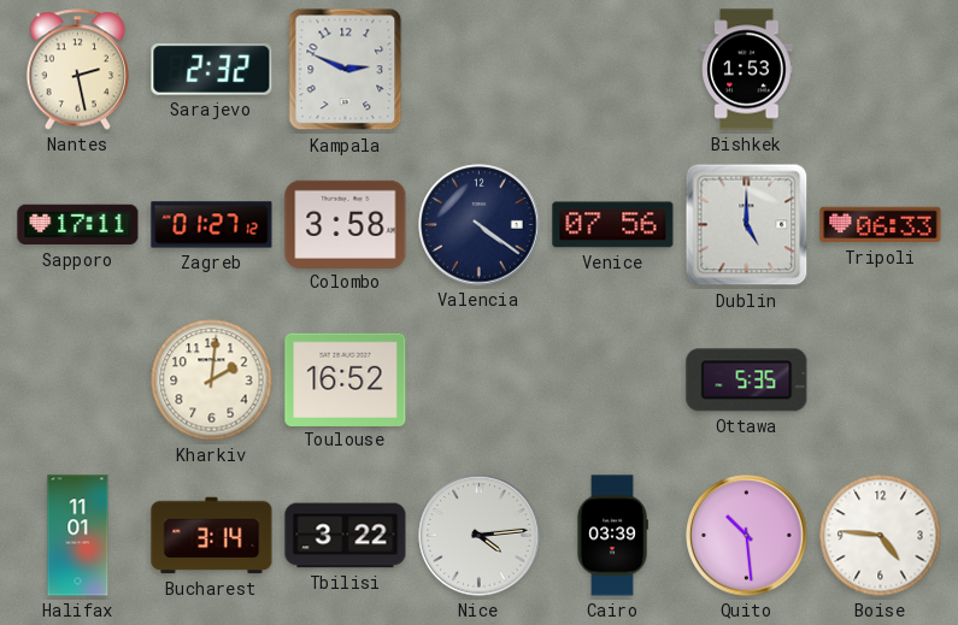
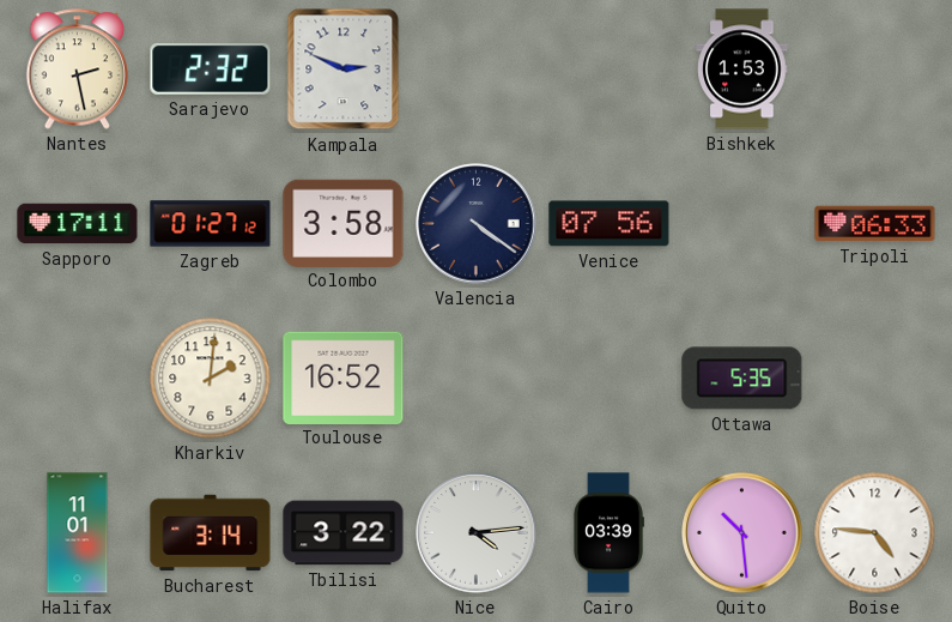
Dublin: 5:00 -> none
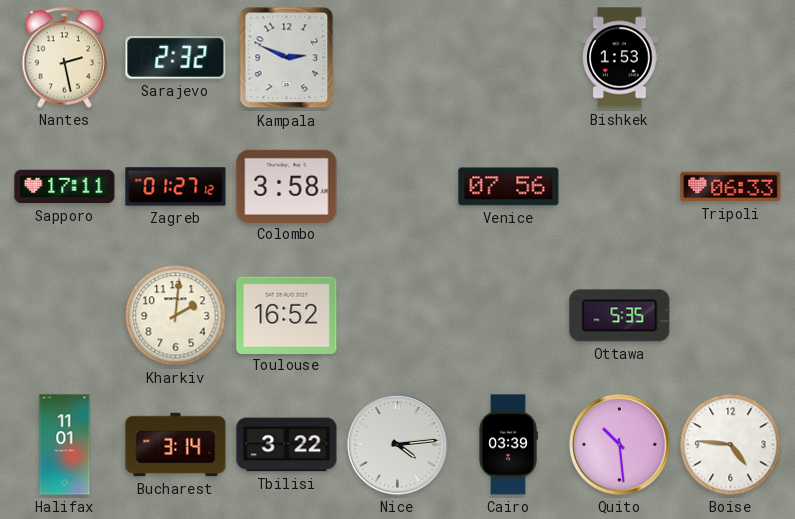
Valencia: 4:21 -> none
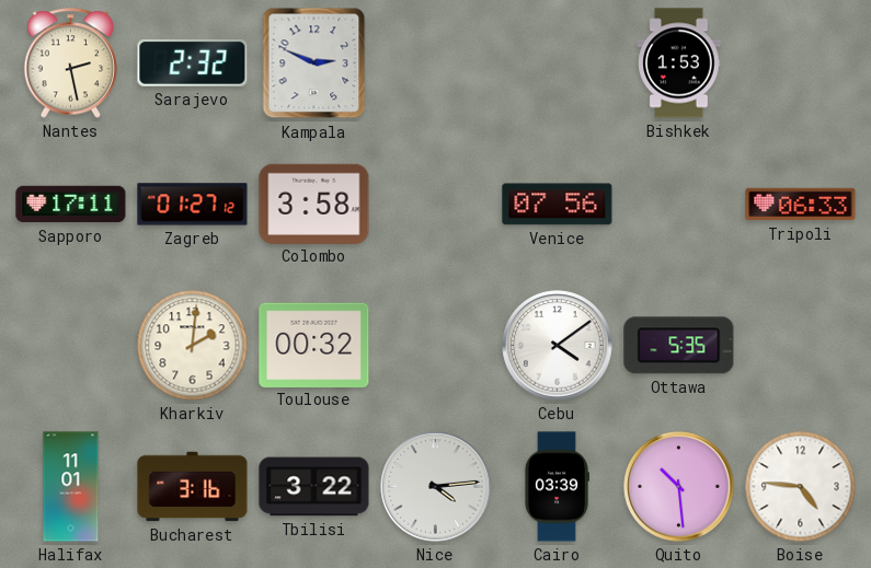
Toulouse: 16:52 -> 00:32
Cebu: none -> 4:09
Bucharest: 3:14 -> 3:16
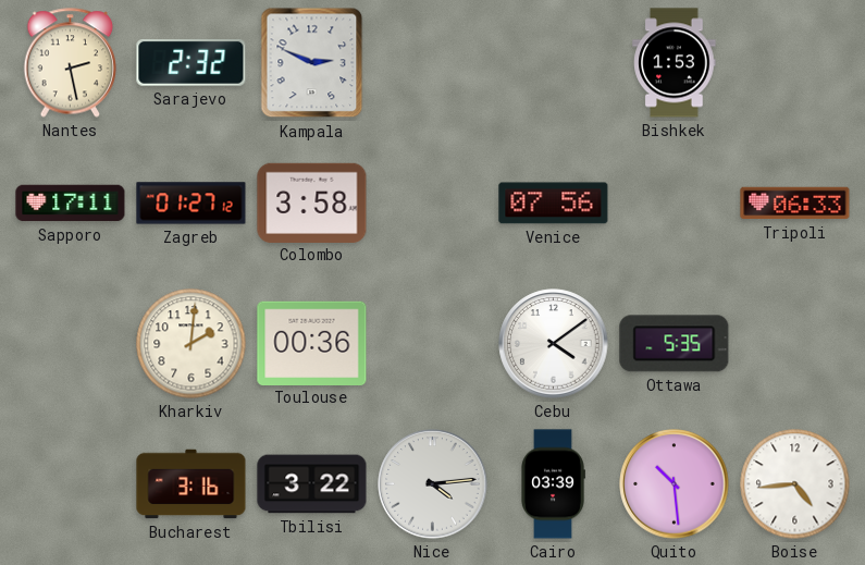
Toulouse: 00:32 -> 00:36
Halifax: 11:01 -> none
Boise: 4:46 -> 4:44
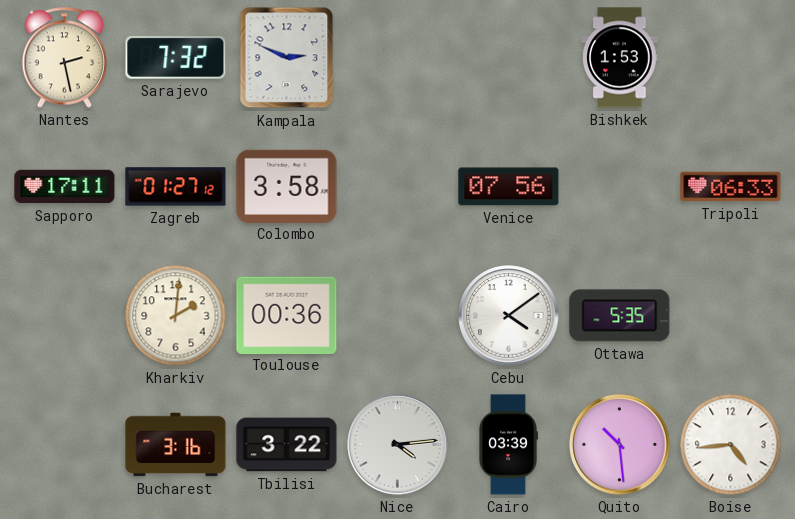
Sarajevo: 2:32 -> 7:32
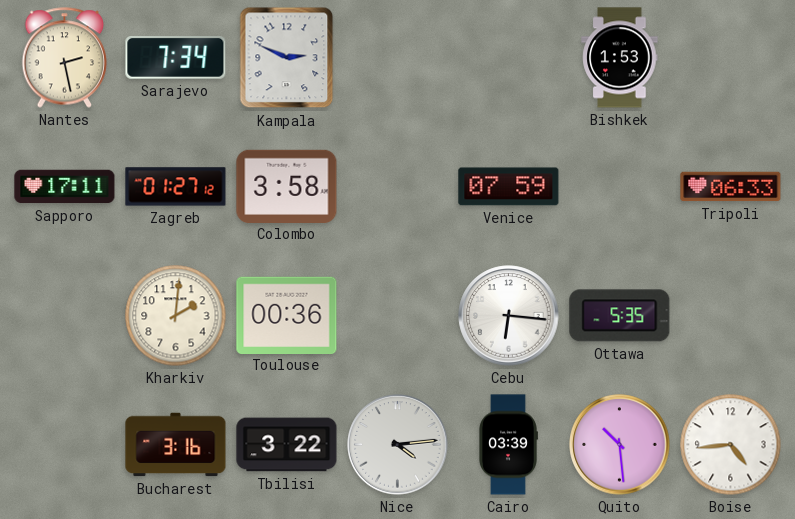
Sarajevo: 7:32 -> 7:34
Venice: 07:56 -> 07:59
Cebu: 4:09 -> 6:16
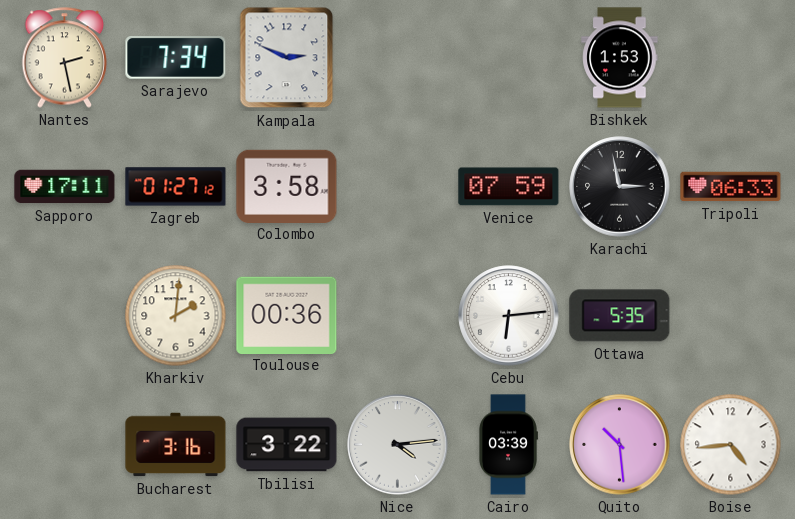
Karachi: none -> 2:58
Cebu: 6:16 -> 6:14
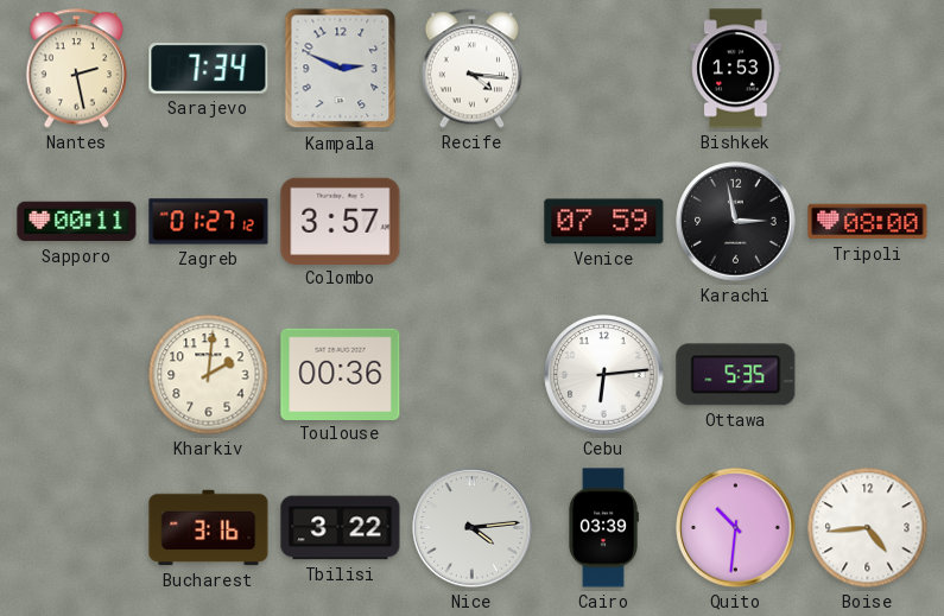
Recife: none -> 4:16
Sapporo: 17:11 -> 00:11
Colombo: 3:58 -> 3:57
Tripoli: 06:33 -> 08:00
Quito: 10:29 -> 10:31
